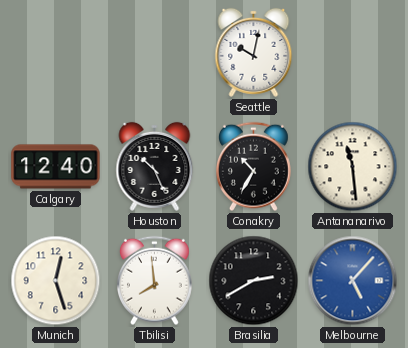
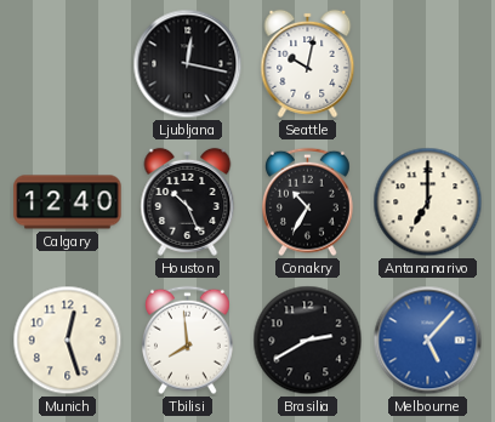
Ljubljana: none -> 12:17
Antananarivo: 11:29 -> 7:00
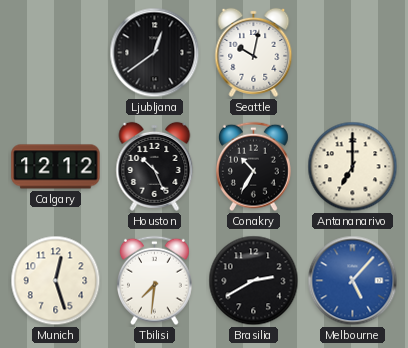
Ljubljana: 12:17 -> 12:39
Calgary: 12:40 -> 12:12
Tbilisi: 7:59 -> 7:31
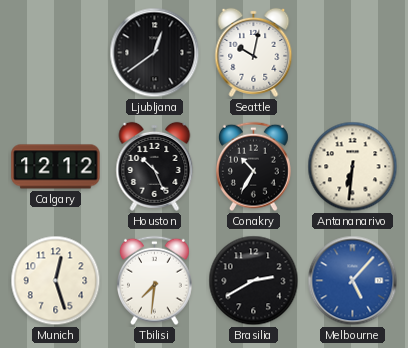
Antananarivo: 7:00 -> 6:31
